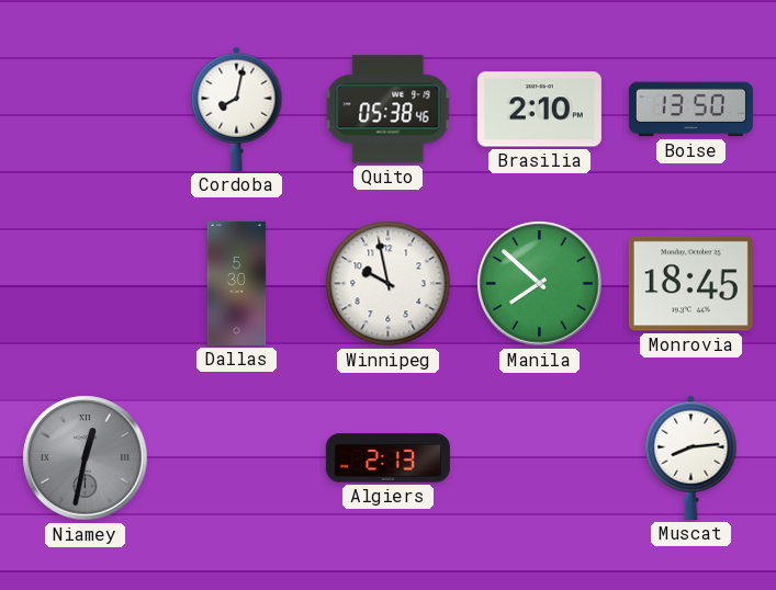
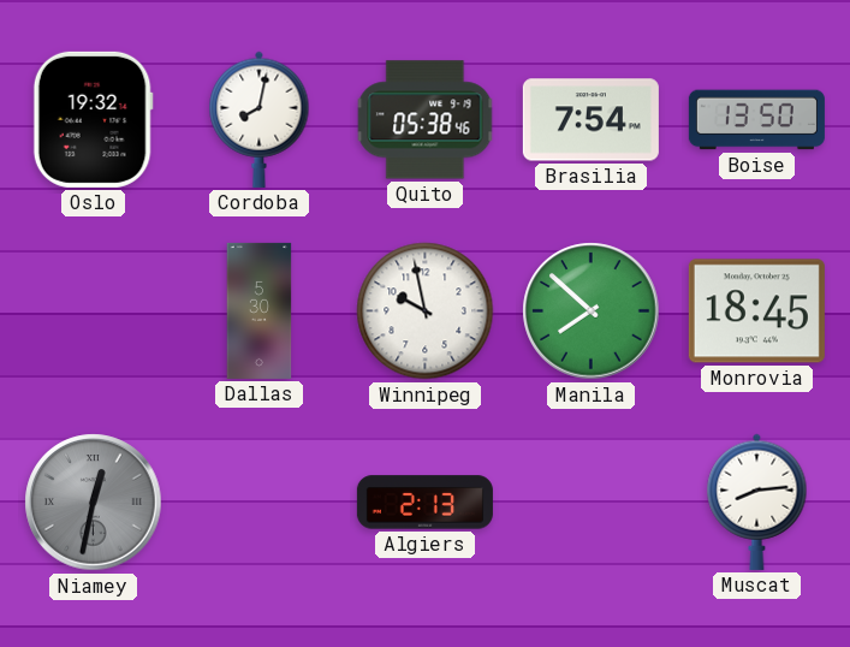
Oslo: none -> 19:32
Brasilia: 2:10 -> 7:54
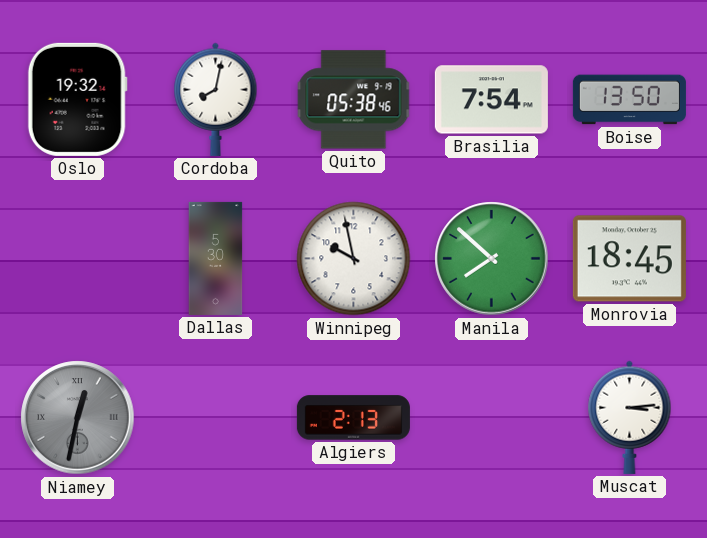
Muscat: 8:14 -> 3:14
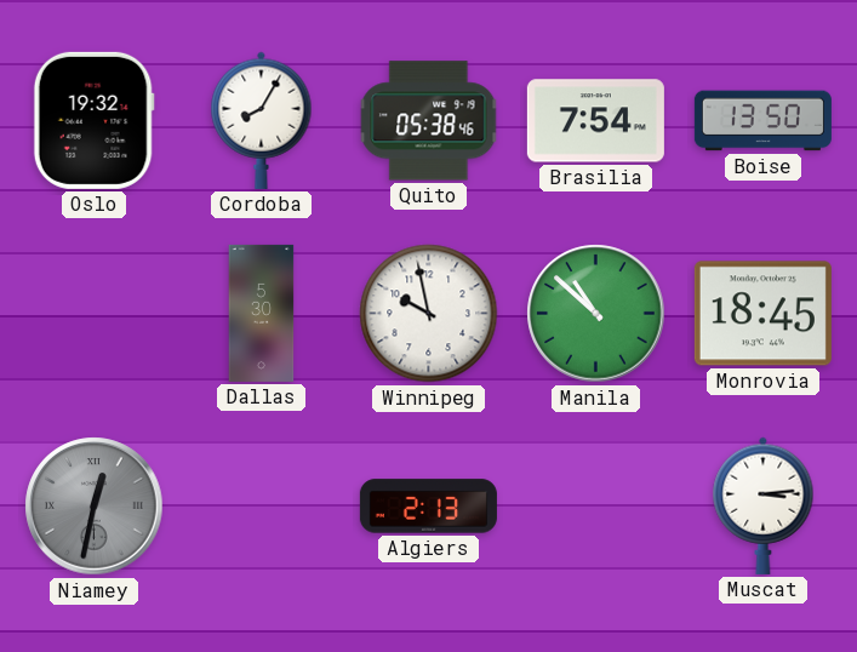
Cordoba: 8:02 -> 8:05
Manila: 7:52 -> 10:52
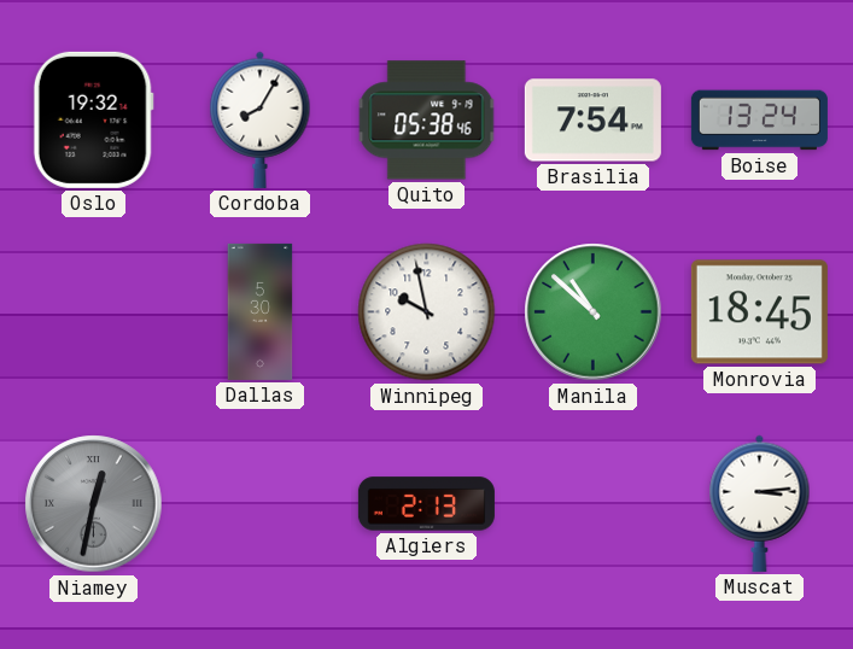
Boise: 13:50 -> 13:24
